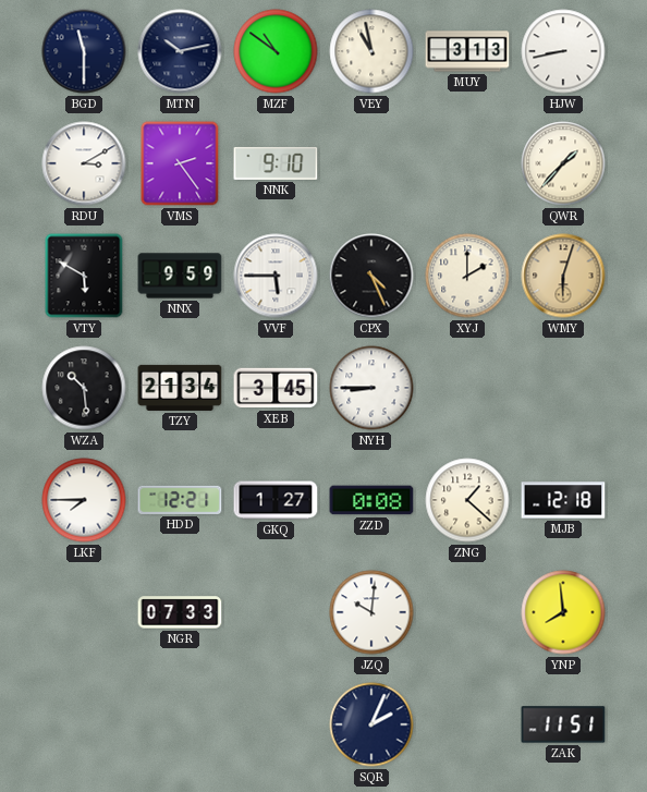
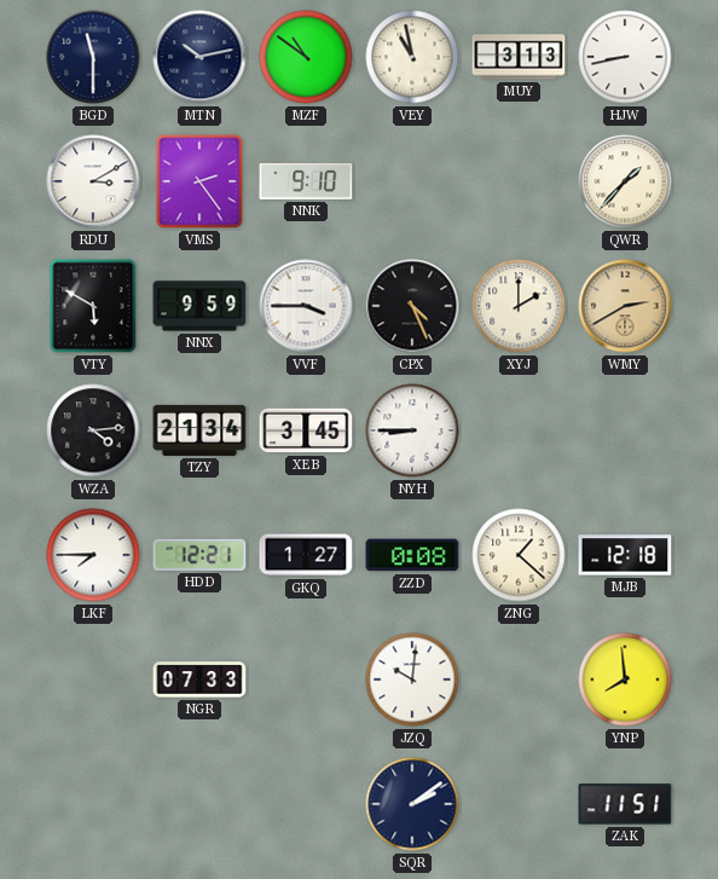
VVF: 5:45 -> 3:45
WMY: 6:03 -> 2:40
WZA: 10:29 -> 4:14
SQR: 2:04 -> 2:09
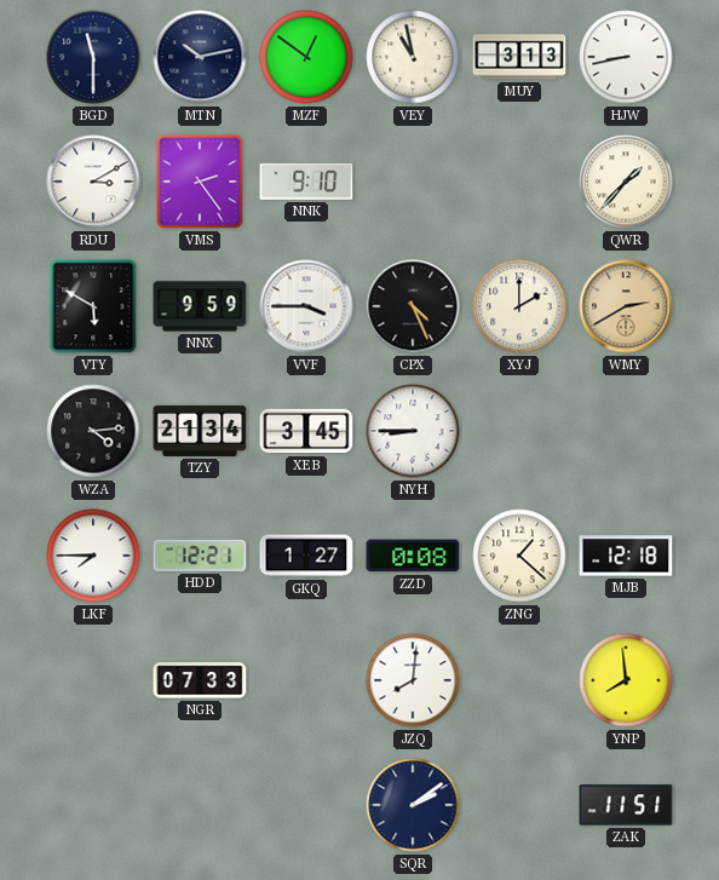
MZF: 10:51 -> 12:51
JZQ: 10:01 -> 8:01
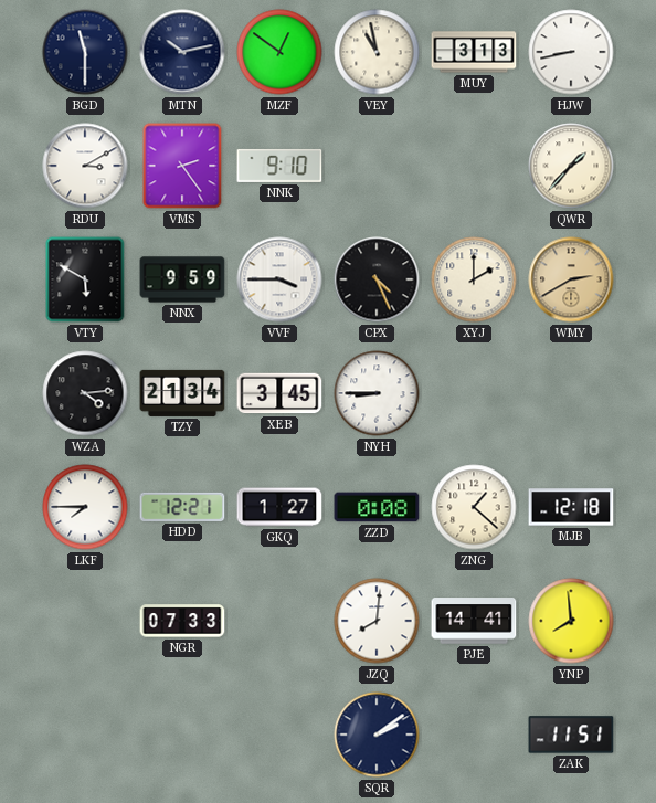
PJE: none -> 14:41
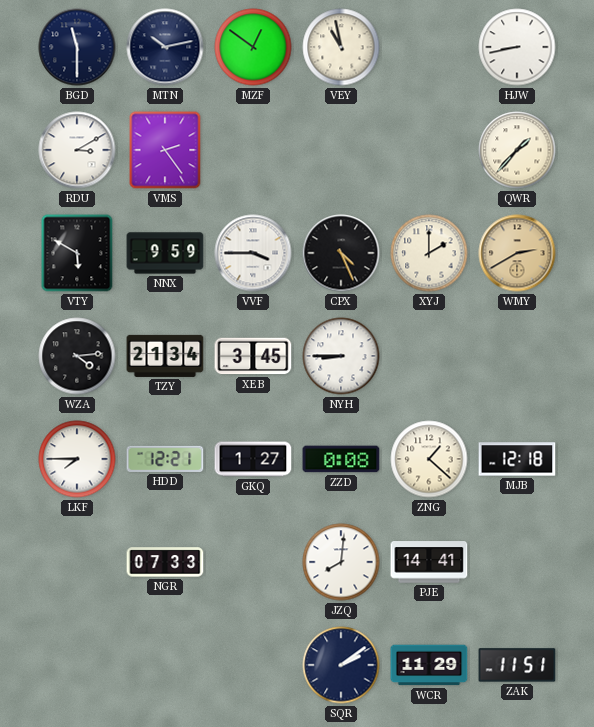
MUY: 3:13 -> none
NNK: 9:10 -> none
YNP: 7:59 -> none
WCR: none -> 11:29
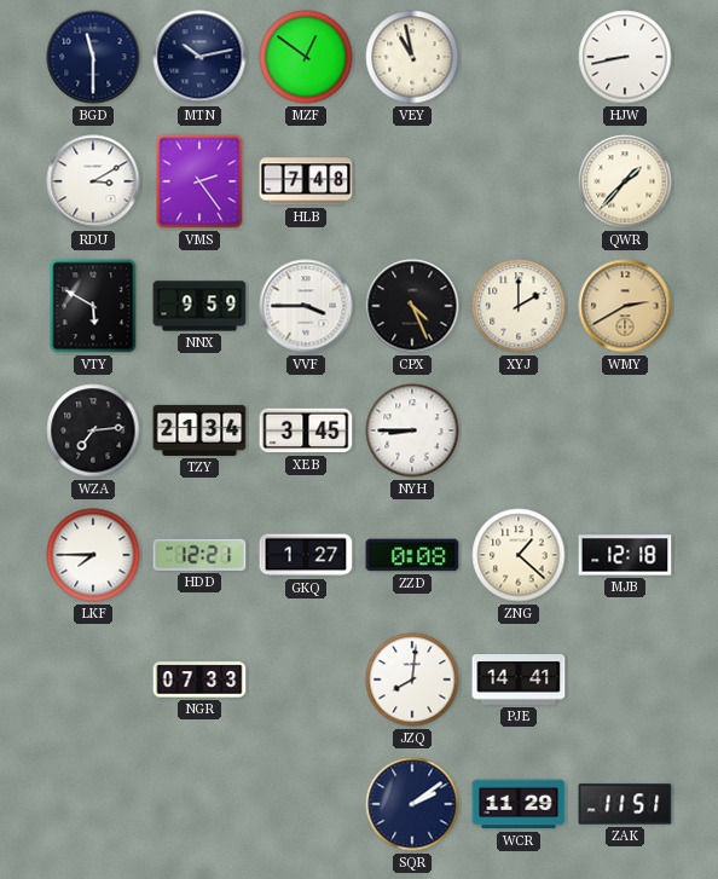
HLB: none -> 7:48
WZA: 4:14 -> 7:14
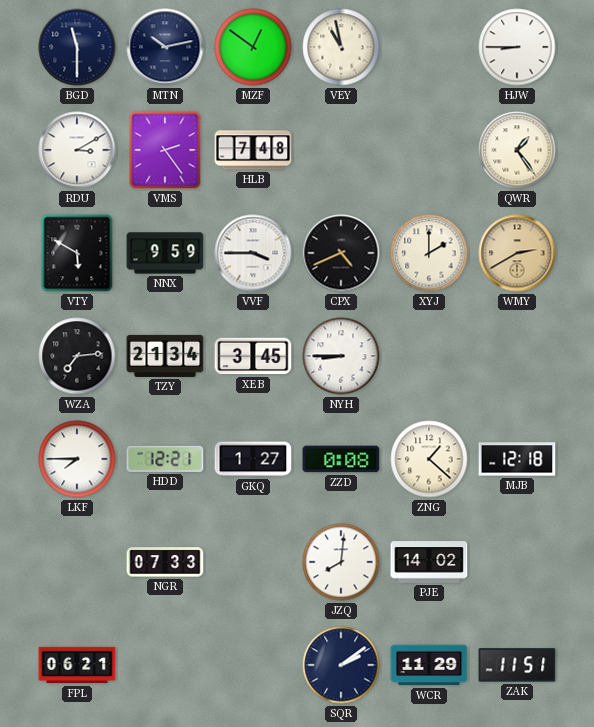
HJW: 8:43 -> 8:45
QWR: 1:37 -> 1:24
CPX: 4:26 -> 4:41
PJE: 14:41 -> 14:02
FPL: none -> 06:21
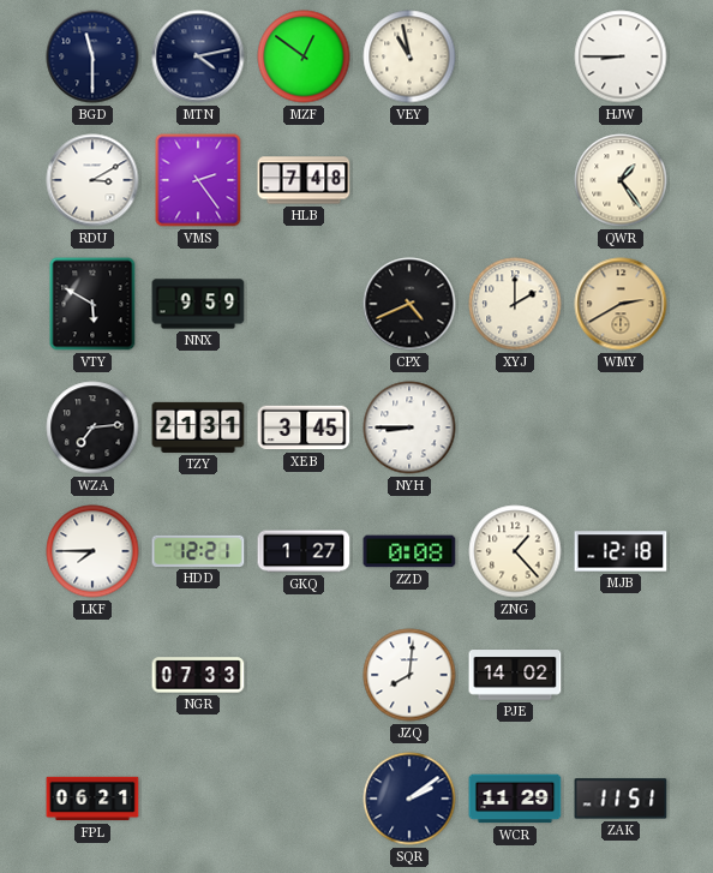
MTN: 10:13 -> 4:13
VVF: 3:45 -> none
TZY: 21:34 -> 21:31
ZNG: 1:22 -> 1:23
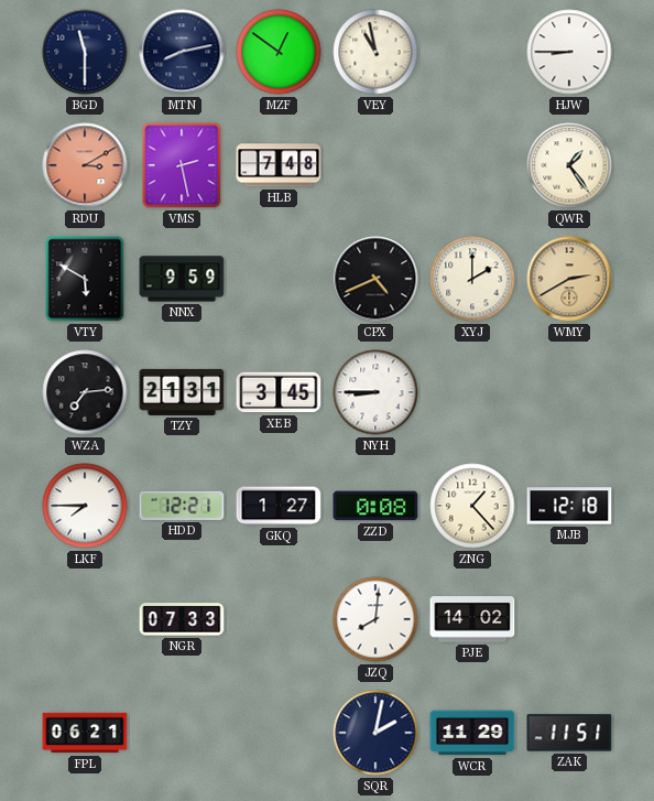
MTN: 4:13 -> 8:13
RDU dial: white -> salmon
VMS: 2:24 -> 2:28
SQR: 2:09 -> 2:02
